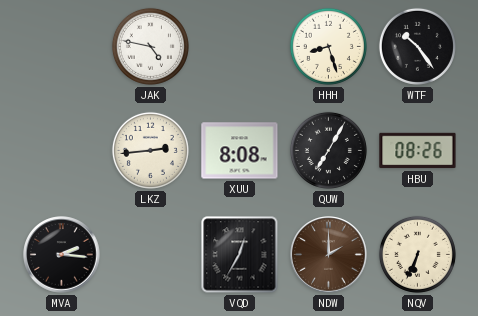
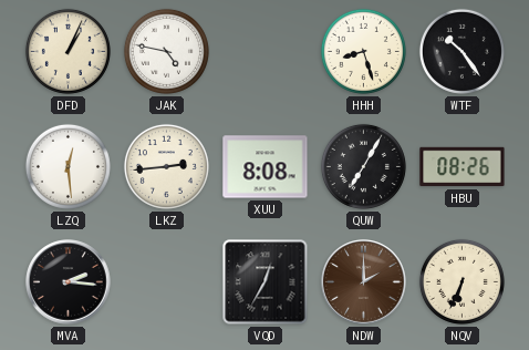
DFD: none -> 1:04
LZQ: none -> 12:29
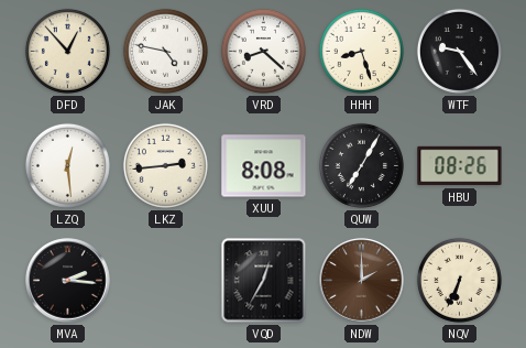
DFD: 1:04 -> 12:53
VRD: none -> 8:22
WTF: 10:24 -> 9:24
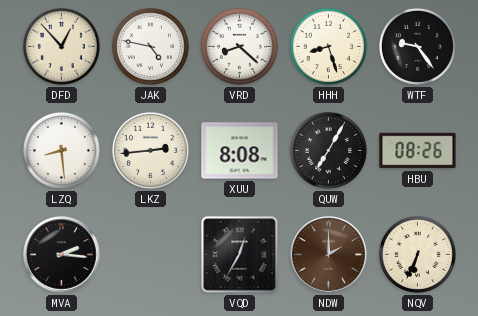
LZQ: 12:29 -> 8:29
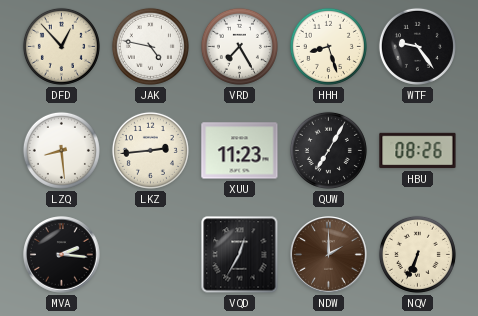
VRD: 8:22 -> 7:25
XUU: 8:08 -> 11:23
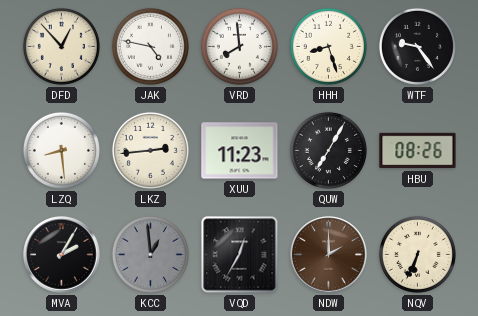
VRD: 7:25 -> 7:59
MVA: 2:16 -> 2:05
KCC: none -> 12:59
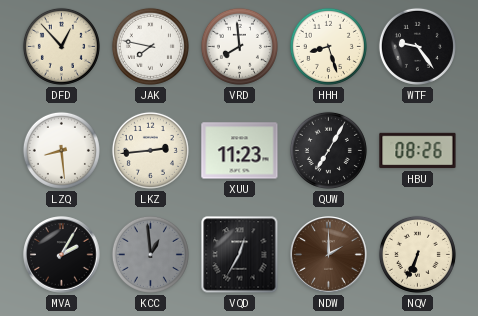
JAK: 4:47 -> 7:47
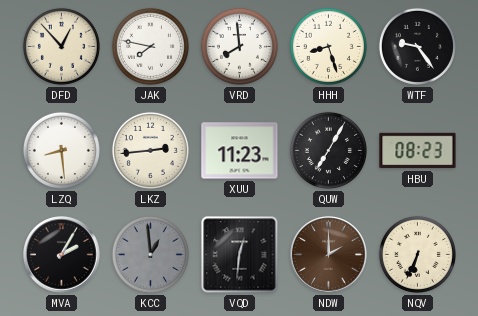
HBU: 08:26 -> 08:23
VQD: 12:35 -> 12:31
